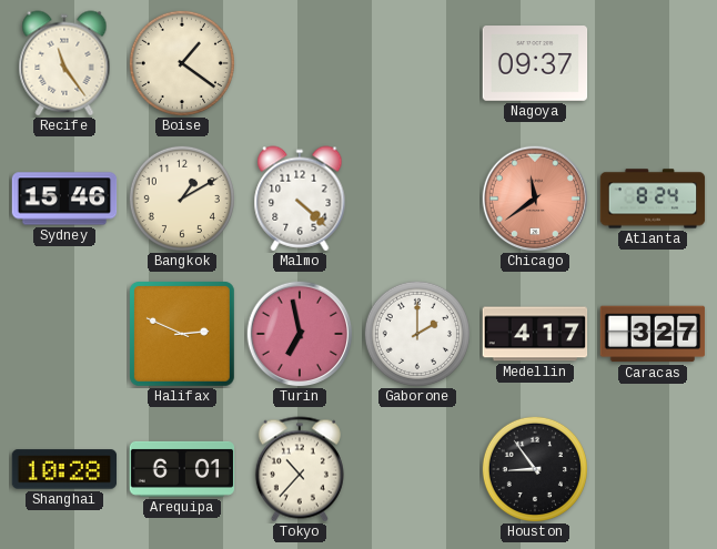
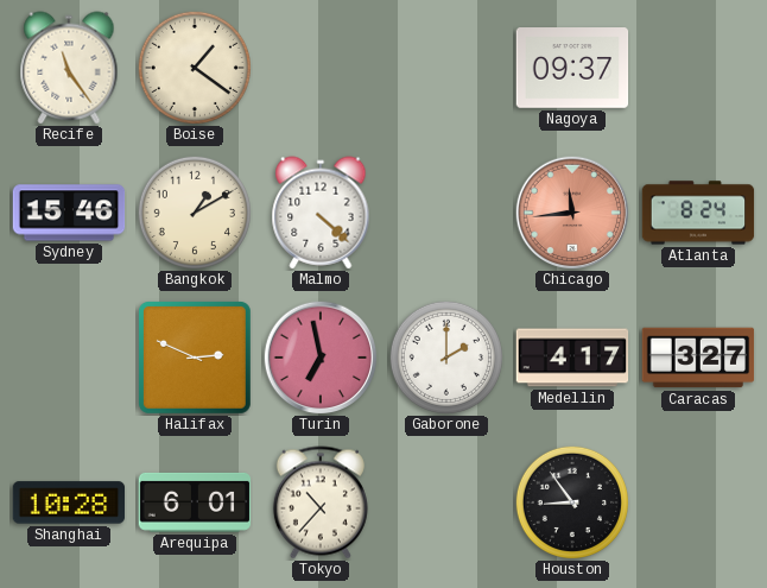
Chicago: 11:39 -> 11:44
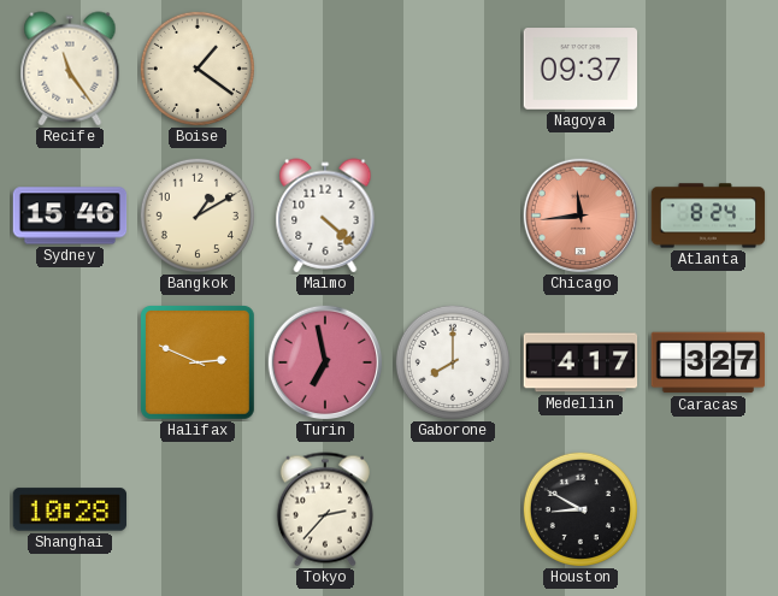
Gaborone: 2:00 -> 8:00
Arequipa: 6:01 -> none
Tokyo: 10:37 -> 2:37
Houston: 8:54 -> 8:50
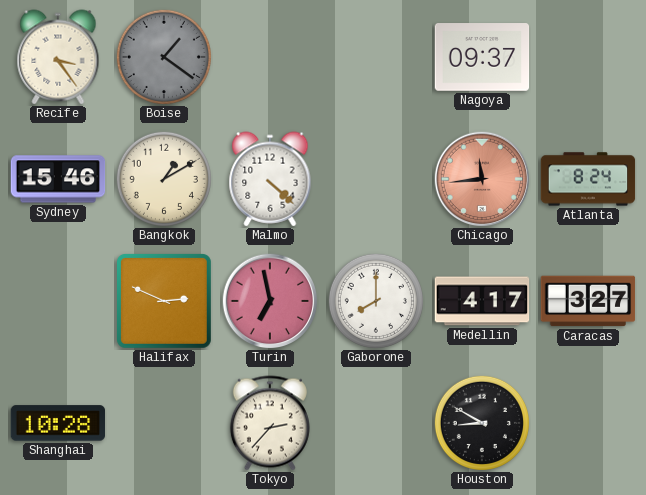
Recife: 11:24 -> 3:24
Boise dial: cream -> grey
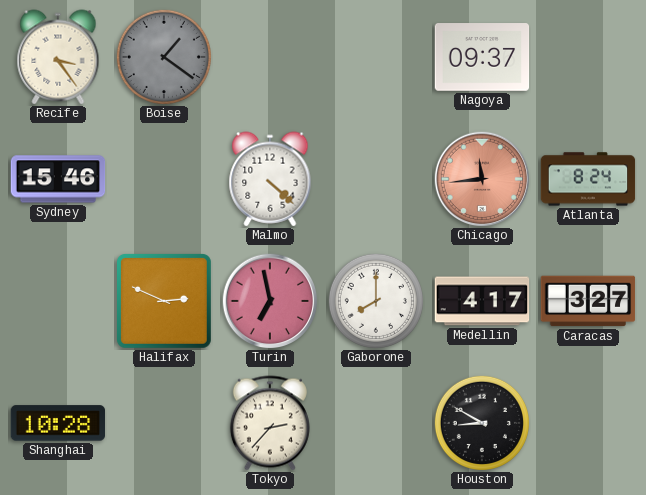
Bangkok: 1:10 -> none
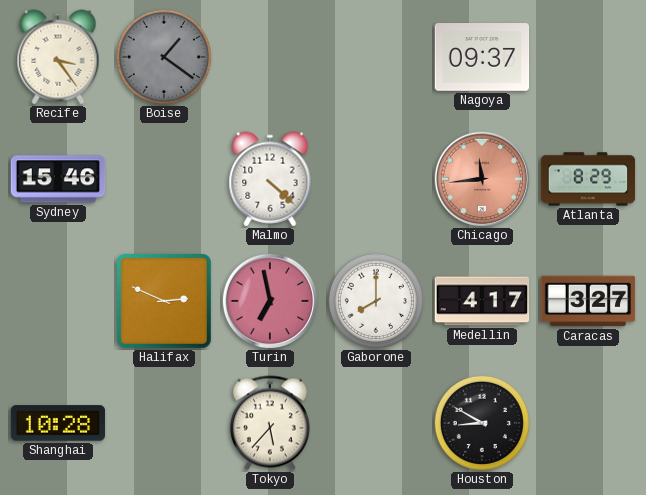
Atlanta: 8:24 -> 8:29
Tokyo: 2:37 -> 5:37
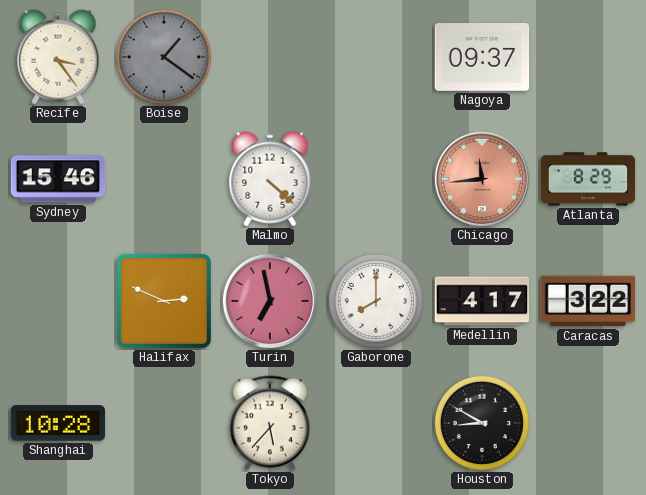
Caracas: 3:27 -> 3:22
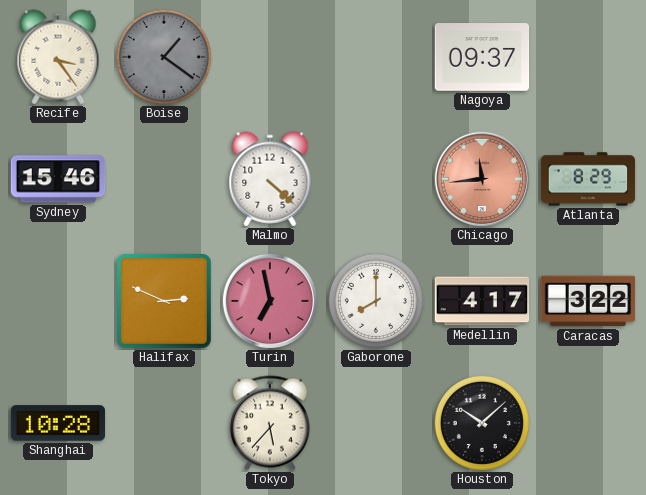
Houston: 8:50 -> 10:08
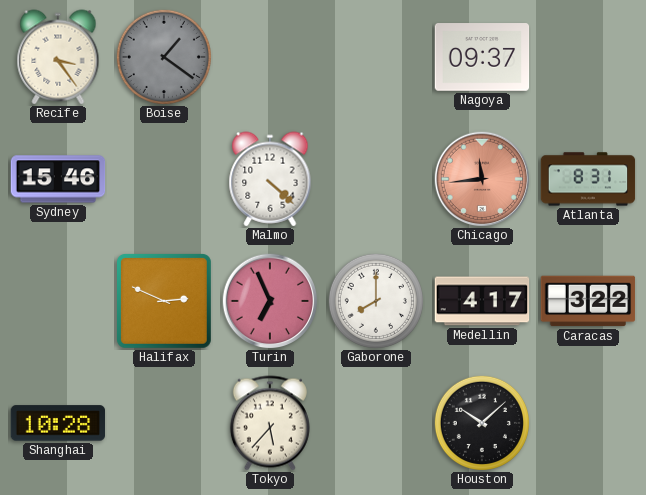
Atlanta: 8:29 -> 8:31
Turin: 6:58 -> 6:56
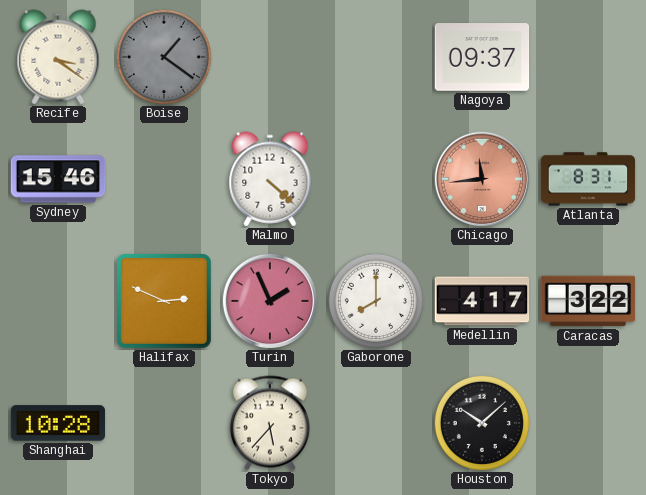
Recife: 3:24 -> 3:21
Turin: 6:56 -> 1:56
